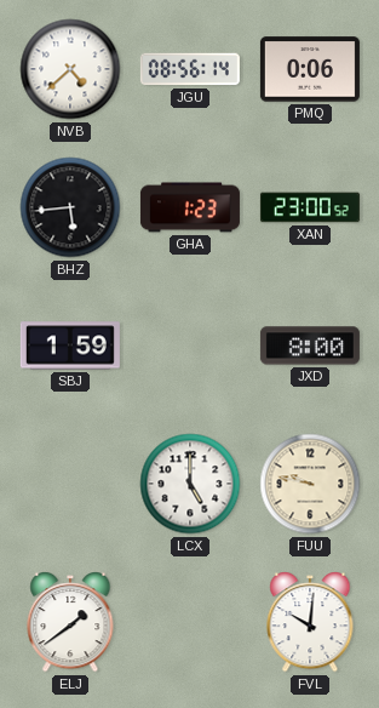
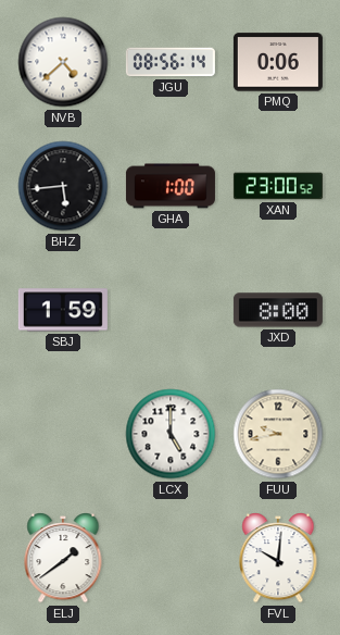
GHA: 1:23 -> 1:00
FUU: 9:47 -> 9:43
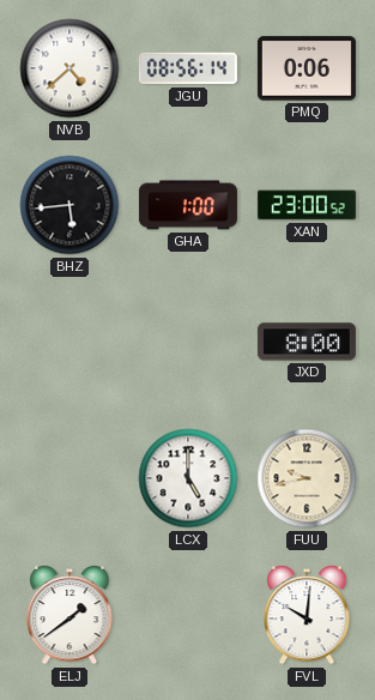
SBJ: 1:59 -> none
